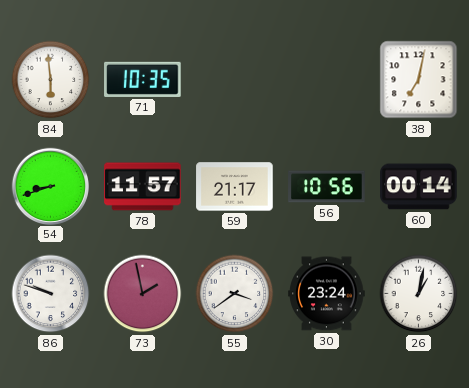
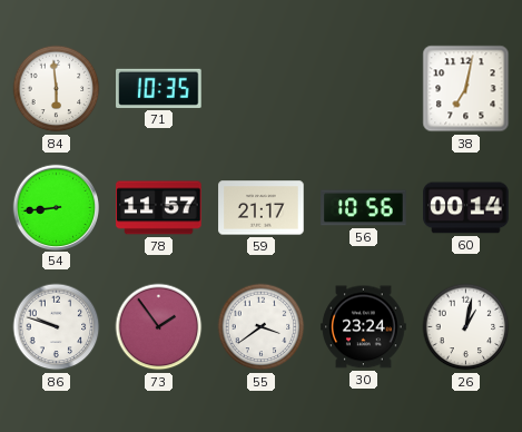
54: 8:42 -> 8:44
73: 1:58 -> 1:54
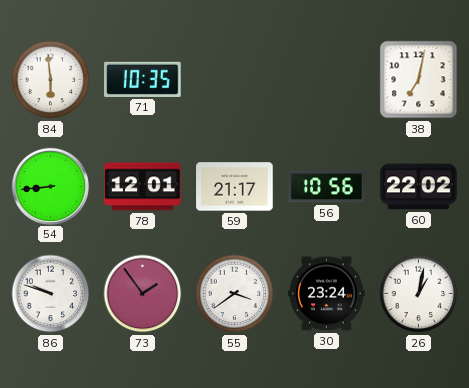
78: 11:57 -> 12:01
60: 00:14 -> 22:02
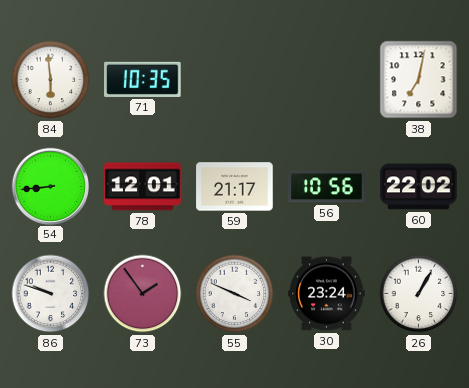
55: 3:39 -> 3:49
26: 1:02 -> 1:05
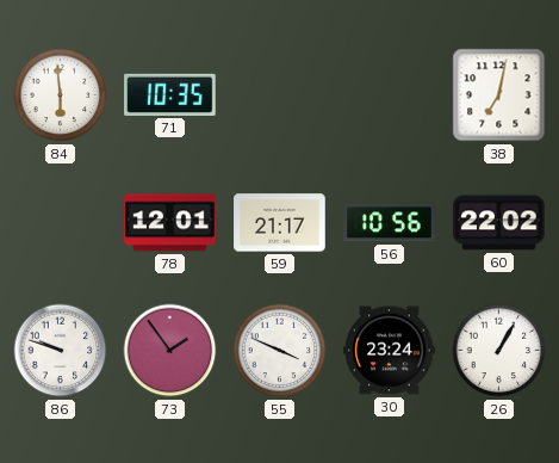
54: 8:44 -> none
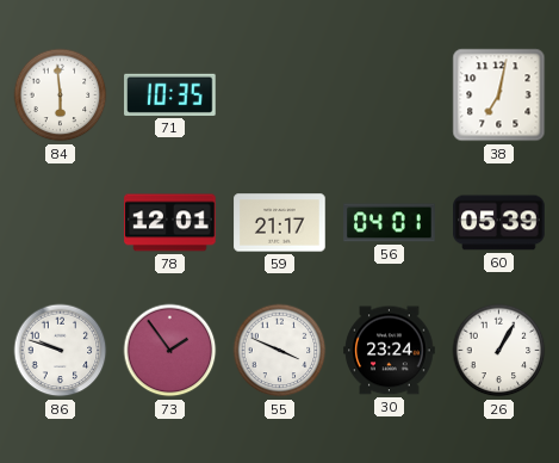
56: 10:56 -> 04:01
60: 22:02 -> 05:39
